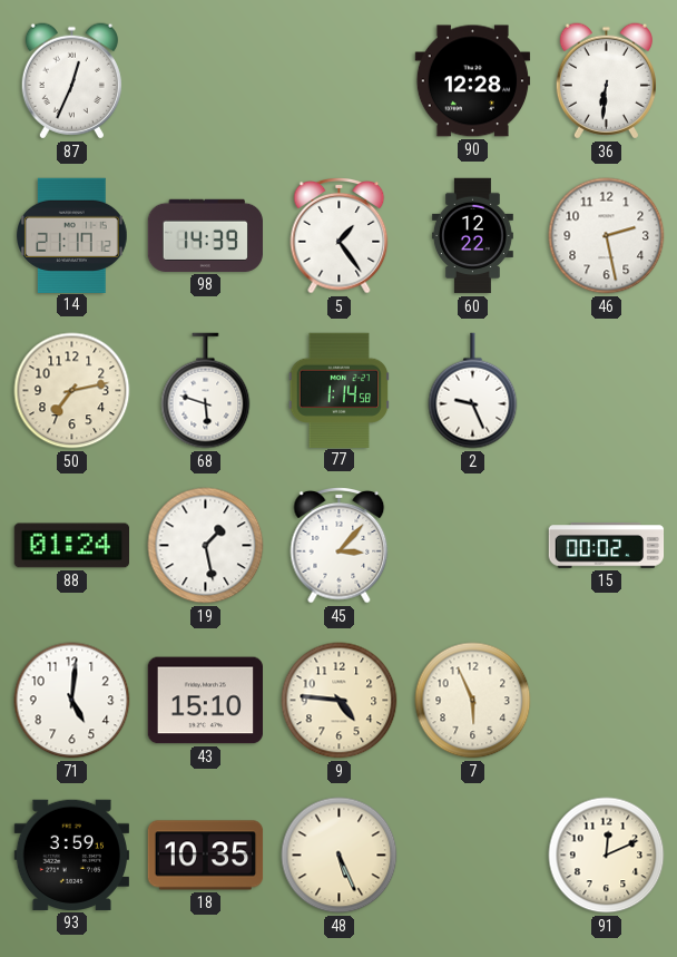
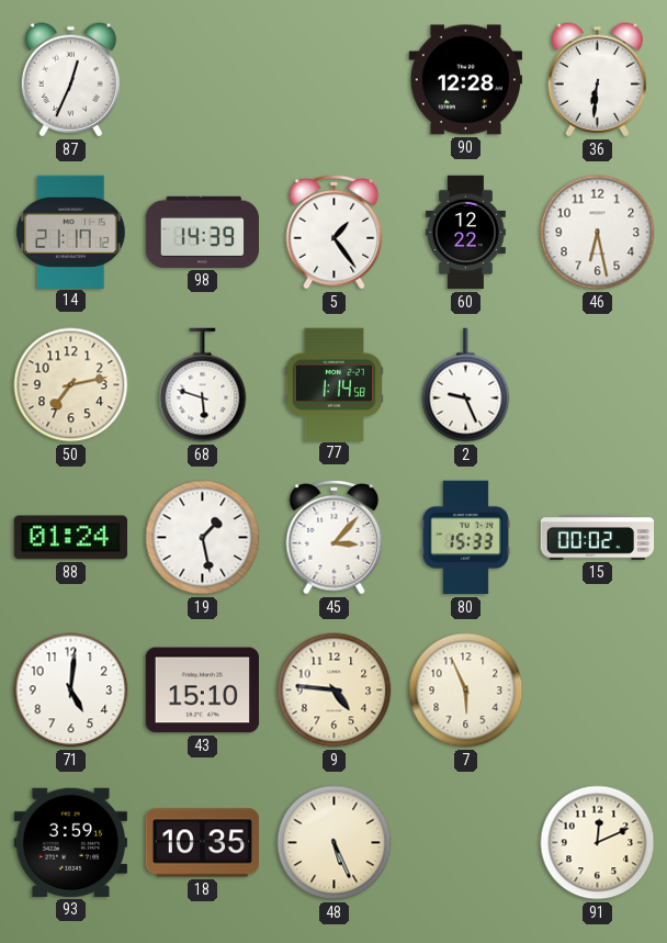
46: 2:28 -> 6:28
80: none -> 15:33
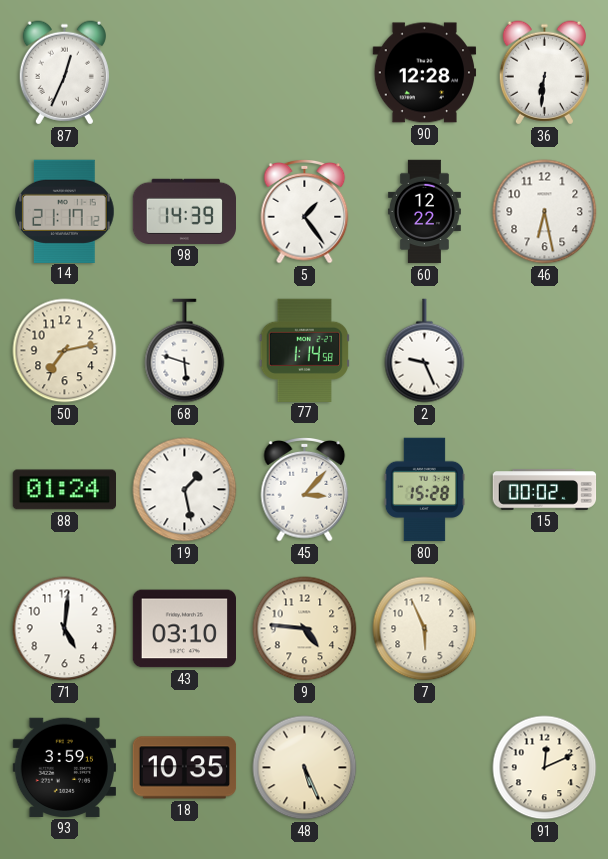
80: 15:33 -> 15:28
43: 15:10 -> 03:10
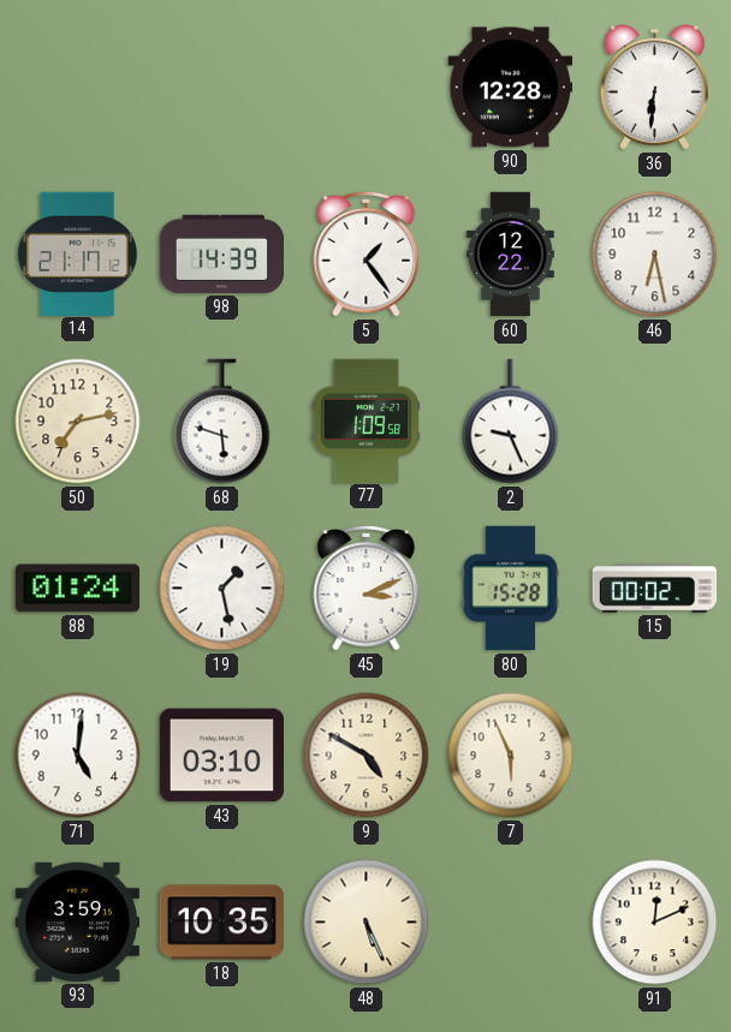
87: 12:34 -> none
77: 1:14 -> 1:09
45: 3:07 -> 3:11
9: 4:46 -> 4:50
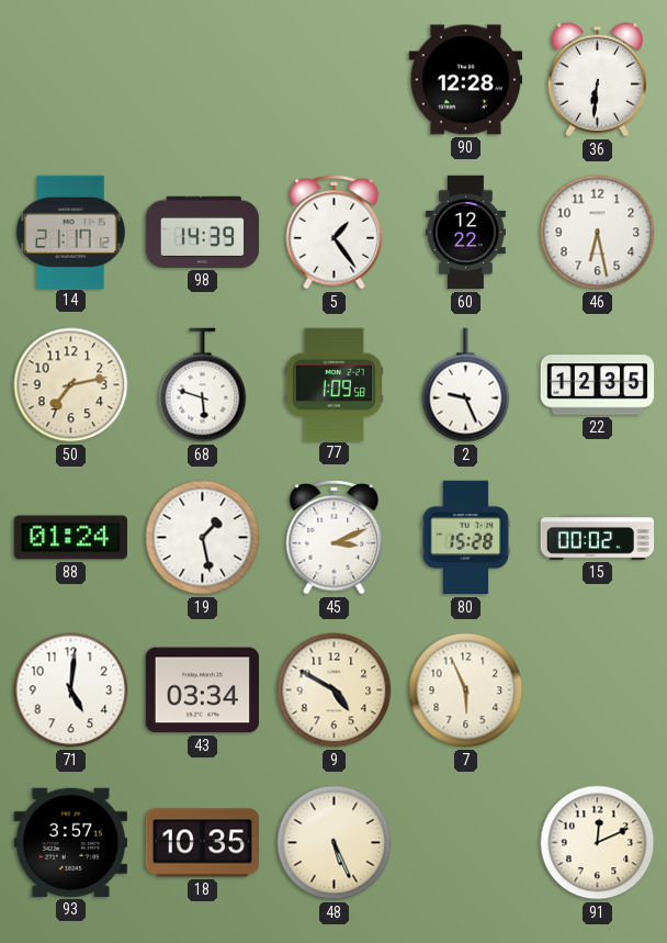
22: none -> 12:35
43: 03:10 -> 03:34
93: 3:59 -> 3:57
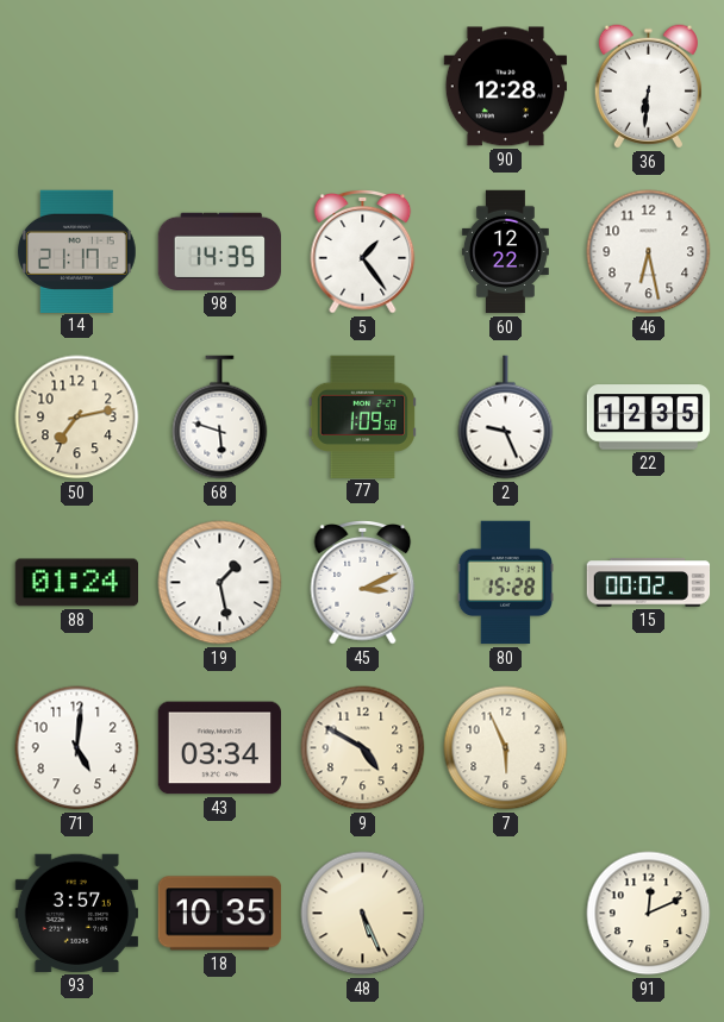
98: 14:39 -> 14:35
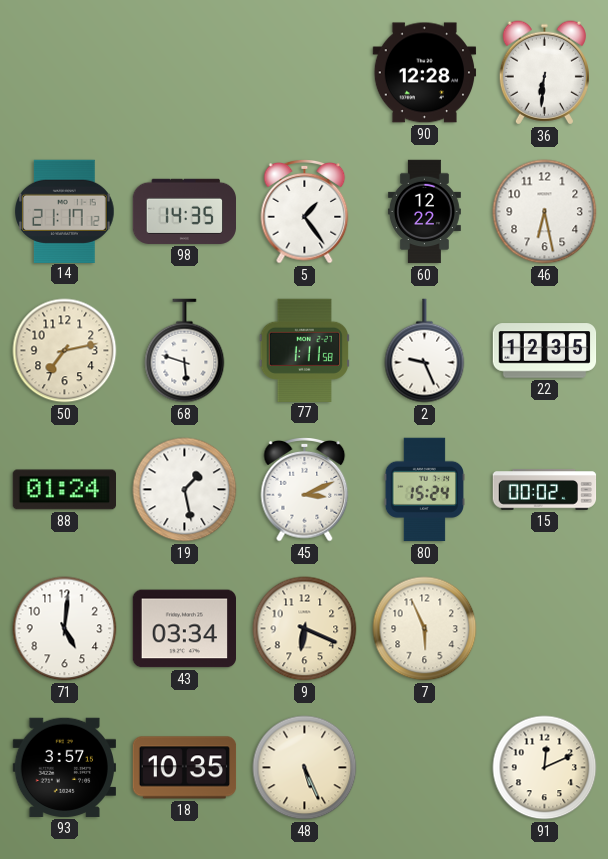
77: 1:09 -> 1:11
80: 15:28 -> 15:24
9: 4:50 -> 6:19
